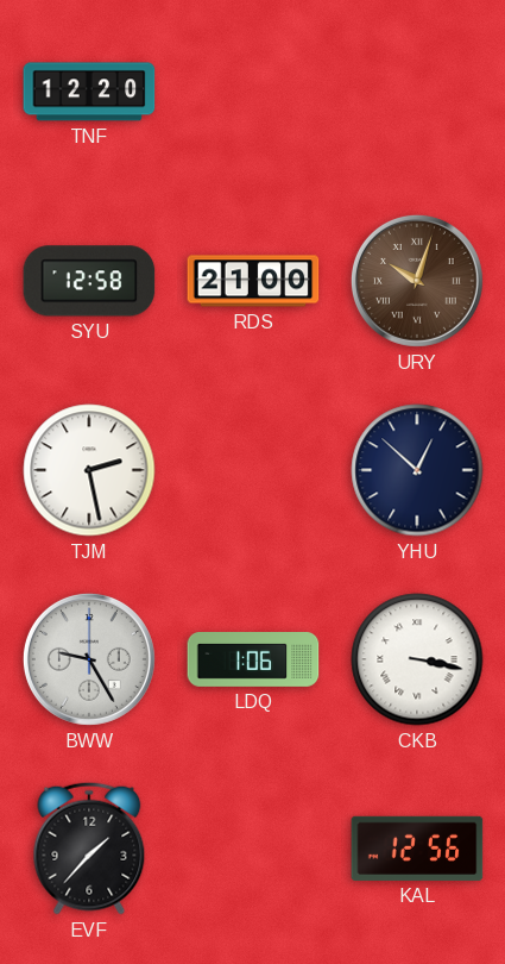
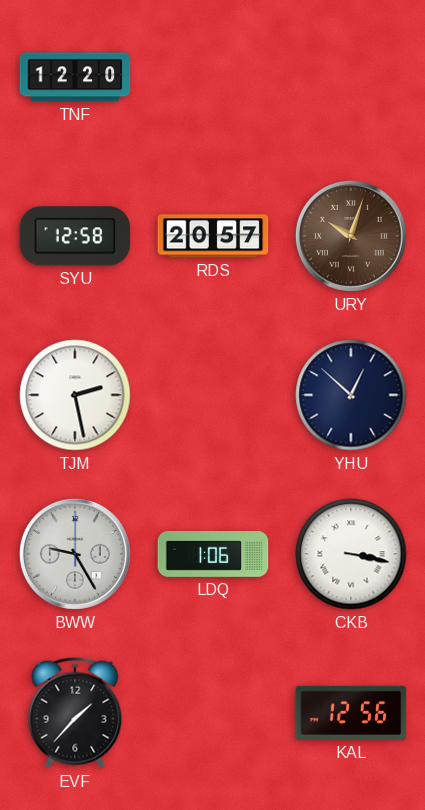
RDS: 21:00 -> 20:57
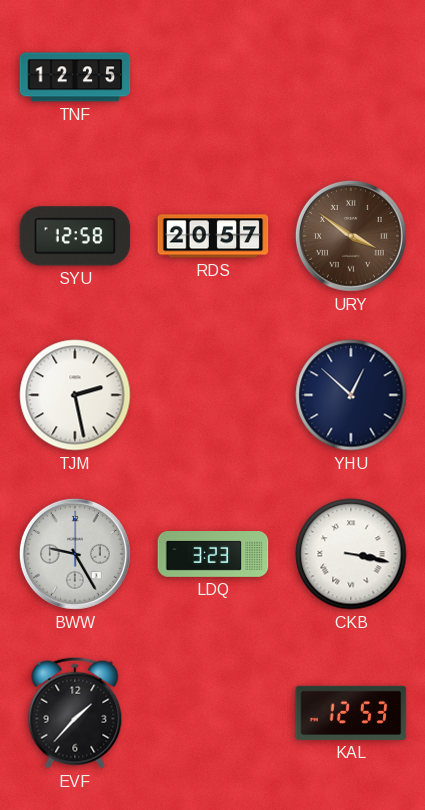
TNF: 12:20 -> 12:25
URY: 10:03 -> 3:51
LDQ: 1:06 -> 3:23
KAL: 12:56 -> 12:53
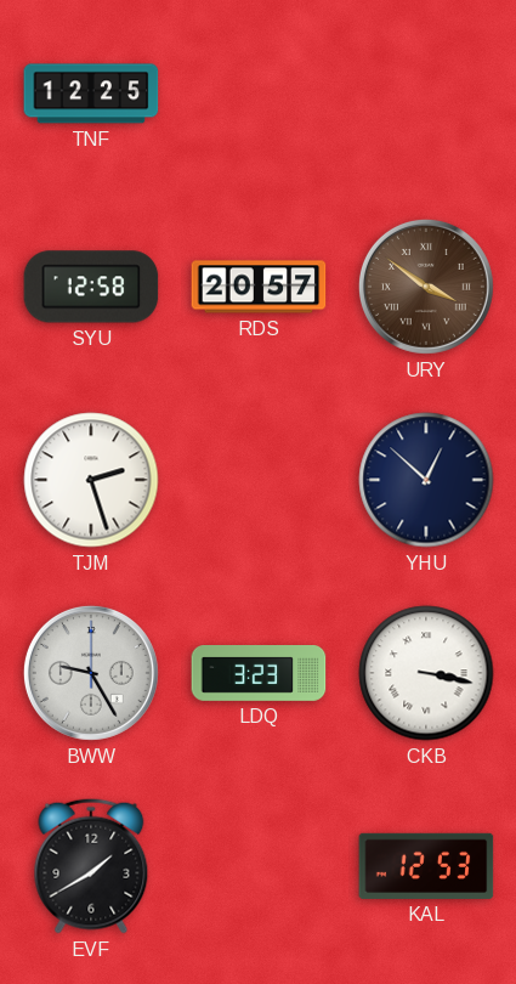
TJM: 2:28 -> 2:27
EVF: 1:37 -> 1:40
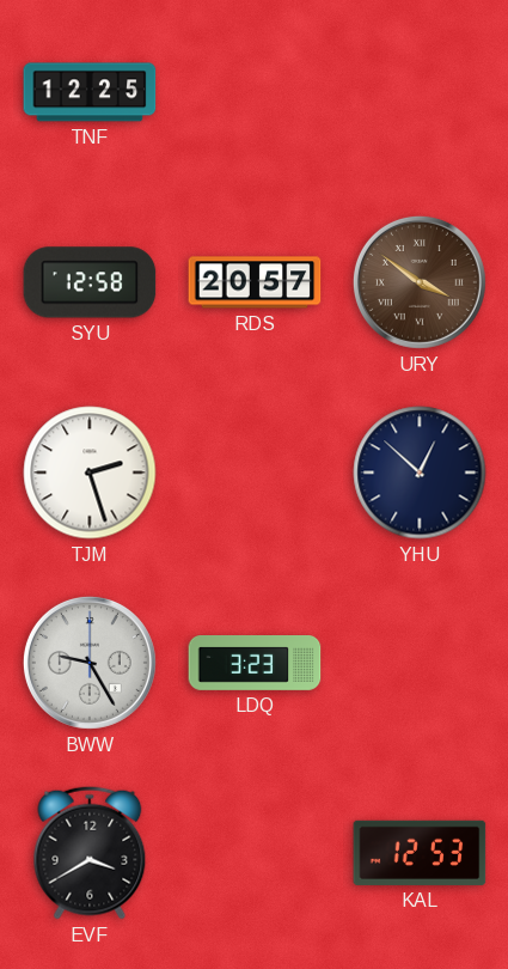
CKB: 3:17 -> none
EVF: 1:40 -> 3:40
